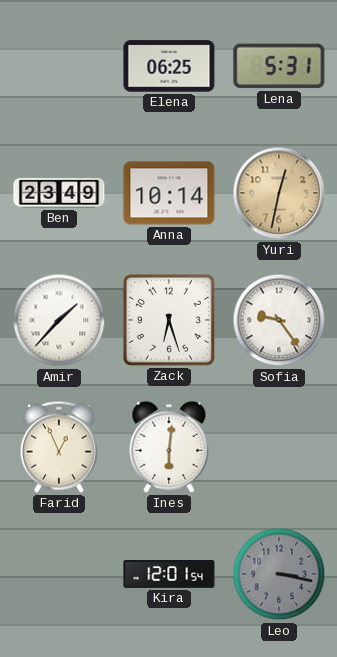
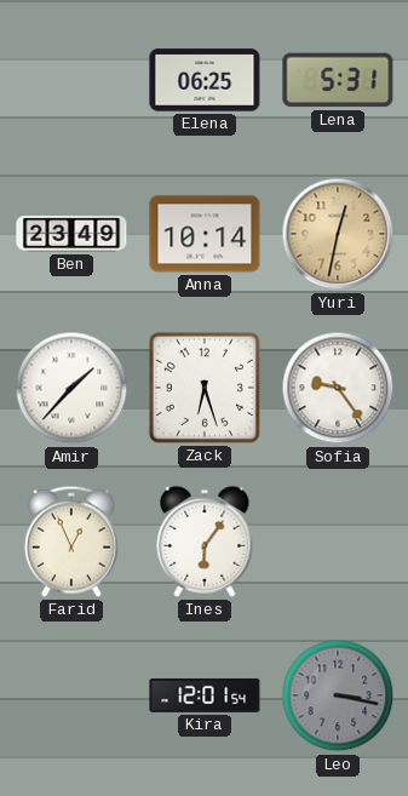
Ines: 6:01 -> 6:06
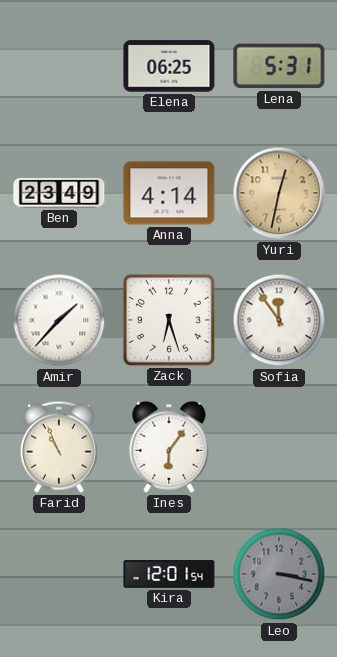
Anna: 10:14 -> 4:14
Sofia: 9:24 -> 11:54
Farid: 12:56 -> 10:56
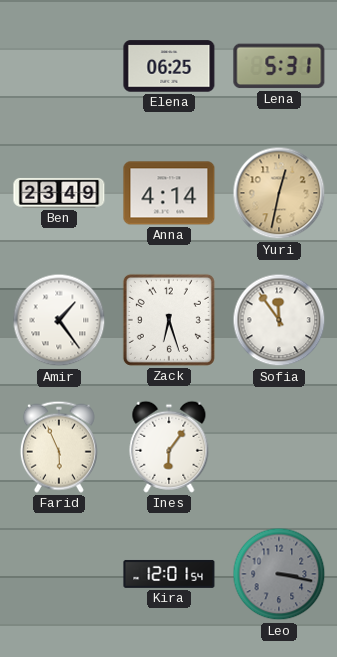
Amir: 1:37 -> 1:24
Farid: 10:56 -> 5:56
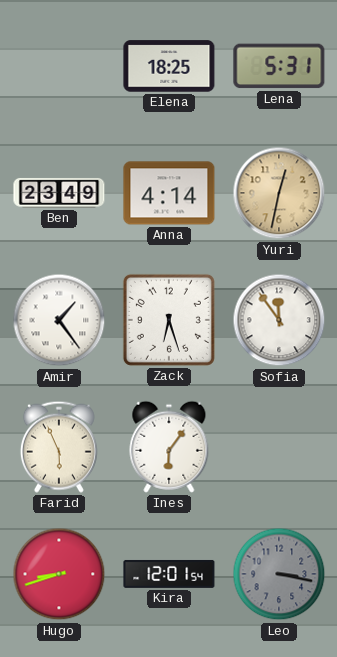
Elena: 06:25 -> 18:25
Hugo: none -> 8:42
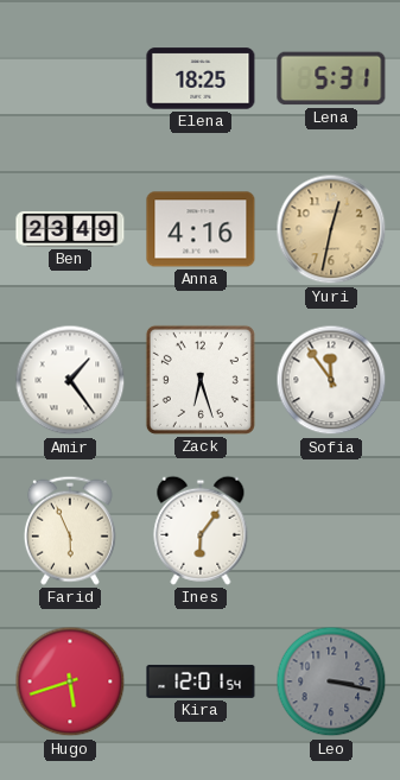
Anna: 4:14 -> 4:16
Hugo: 8:42 -> 5:42
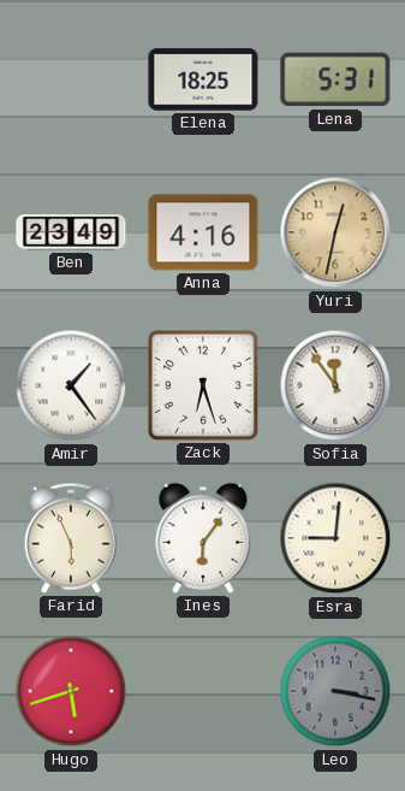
Esra: none -> 9:01
Kira: 12:01 -> none
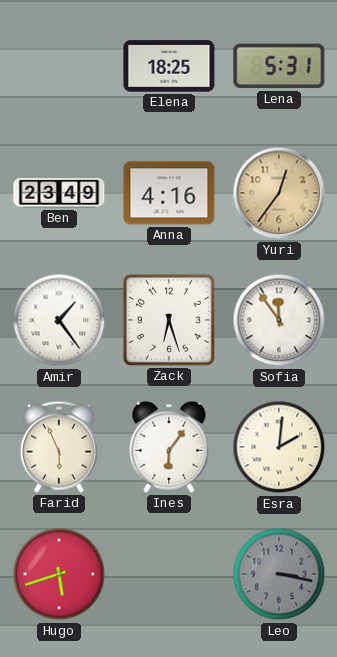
Yuri: 12:32 -> 12:36
Esra: 9:01 -> 2:01
